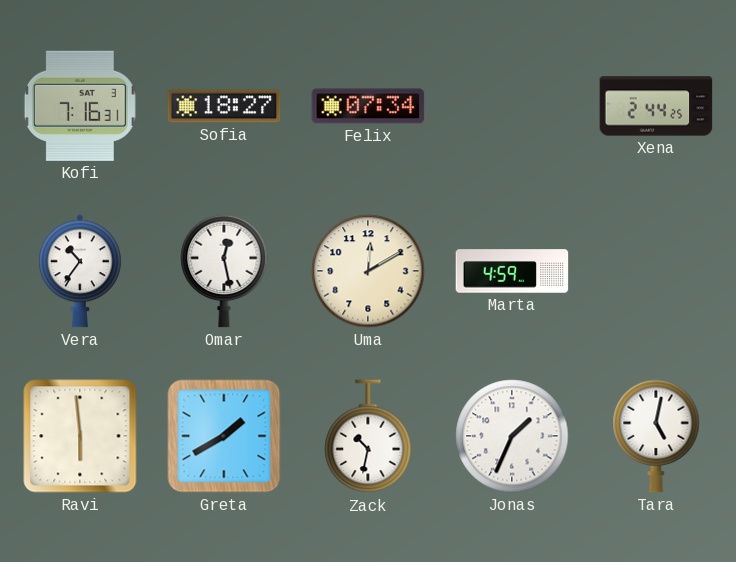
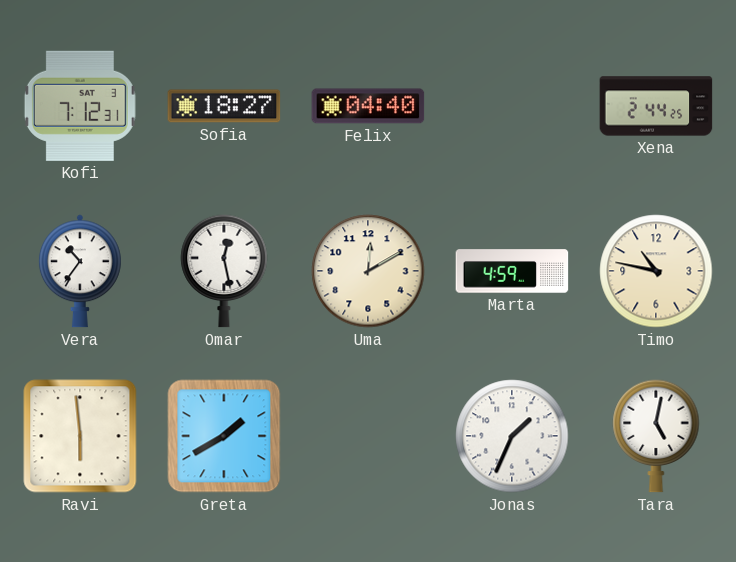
Kofi: 7:16 -> 7:12
Felix: 07:34 -> 04:40
Timo: none -> 10:47
Zack: 10:32 -> none
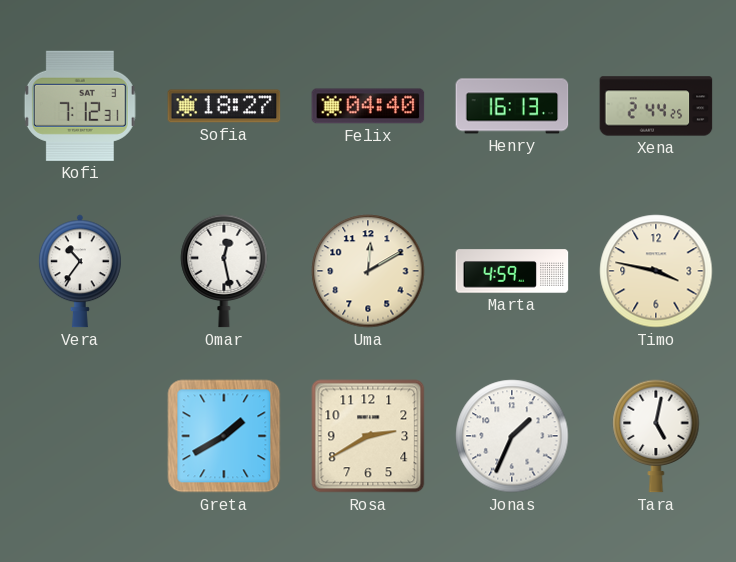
Henry: none -> 16:13
Timo: 10:47 -> 3:47
Ravi: 5:59 -> none
Rosa: none -> 2:40
